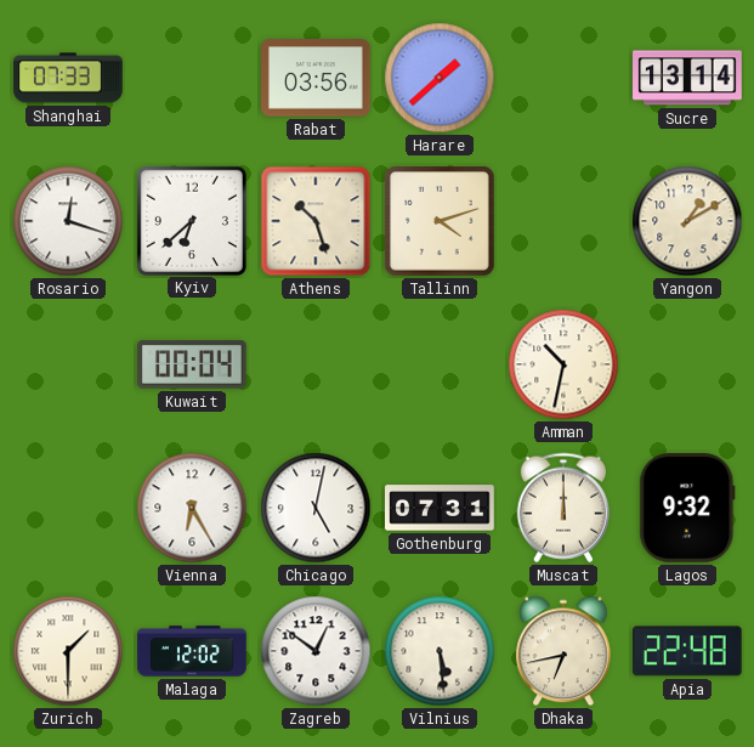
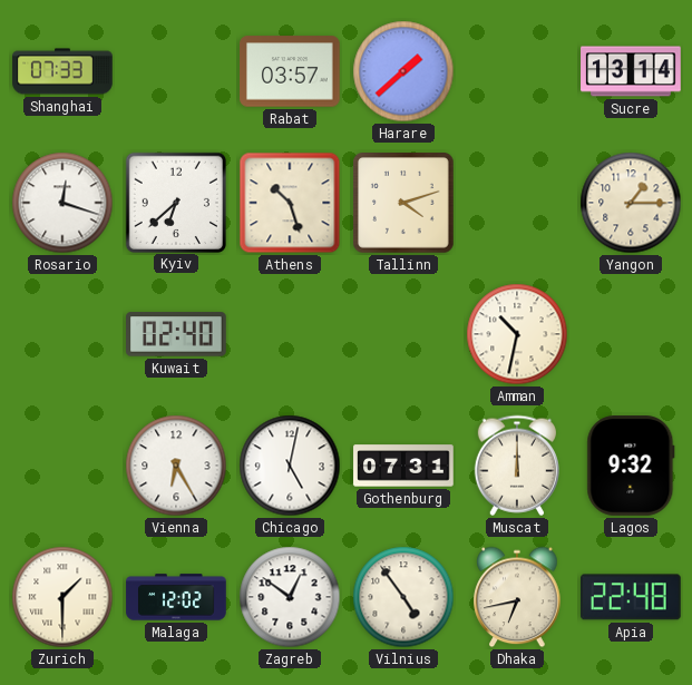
Rabat: 03:56 -> 03:57
Yangon: 1:10 -> 1:15
Kuwait: 00:04 -> 02:40
Vilnius: 5:29 -> 4:54
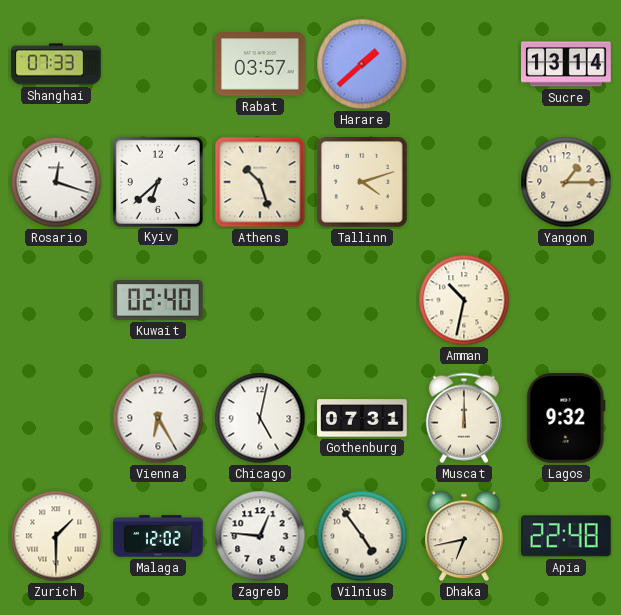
Zagreb: 12:51 -> 12:46
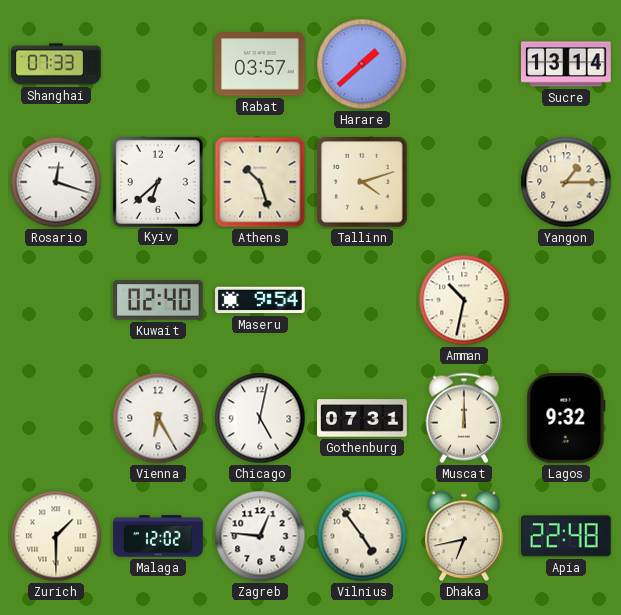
Maseru: none -> 9:54
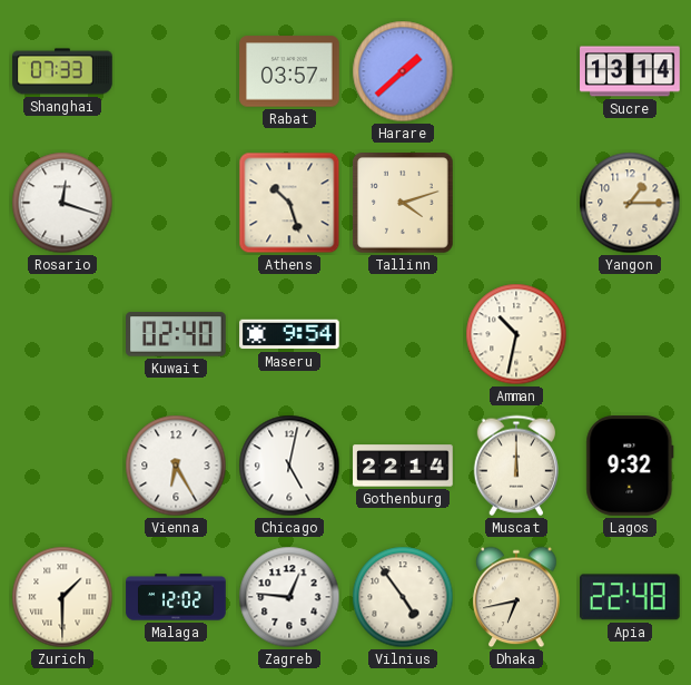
Kyiv: 6:38 -> none
Gothenburg: 07:31 -> 22:14
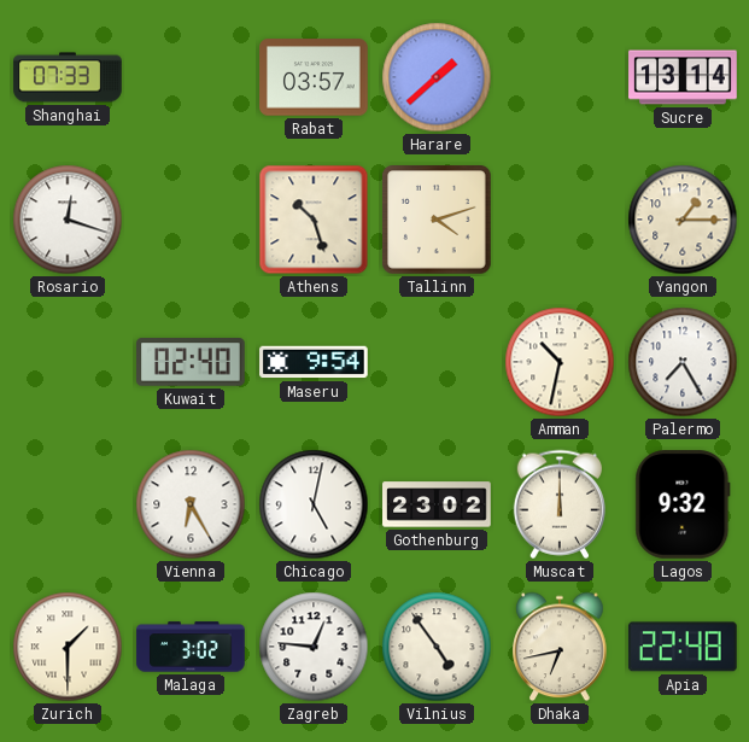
Palermo: none -> 7:25
Gothenburg: 22:14 -> 23:02
Malaga: 12:02 -> 3:02
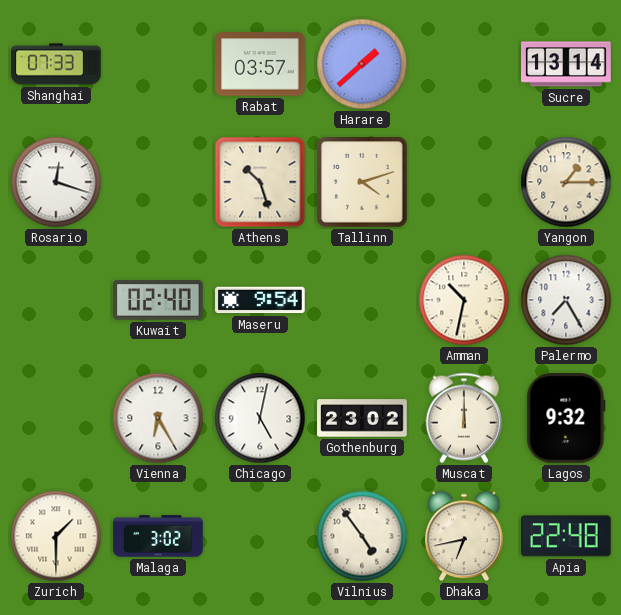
Zagreb: 12:46 -> none
